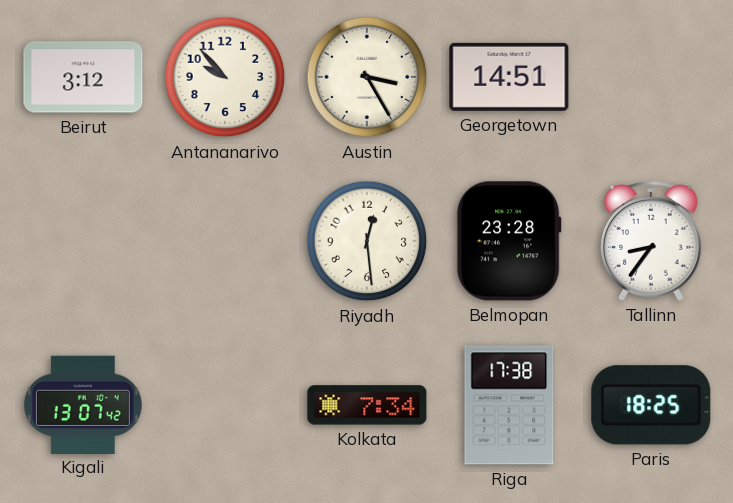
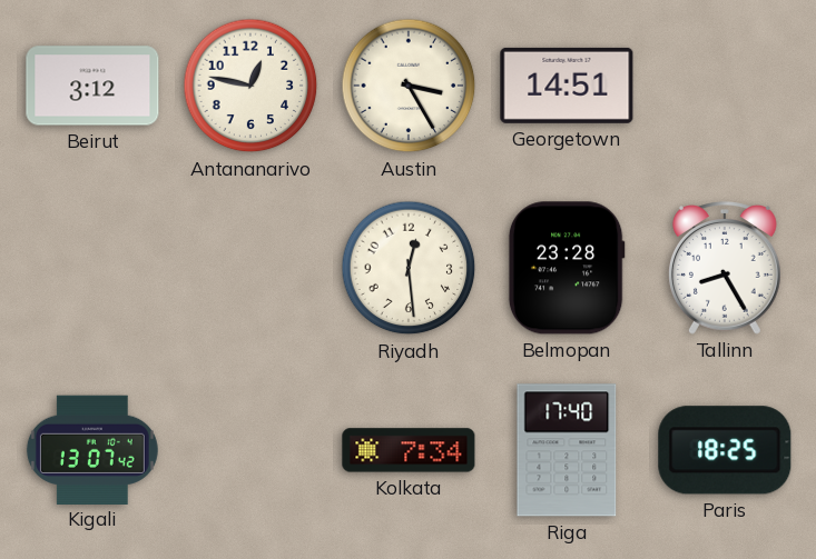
Antananarivo: 9:53 -> 12:47
Tallinn: 8:36 -> 8:25
Riga: 17:38 -> 17:40
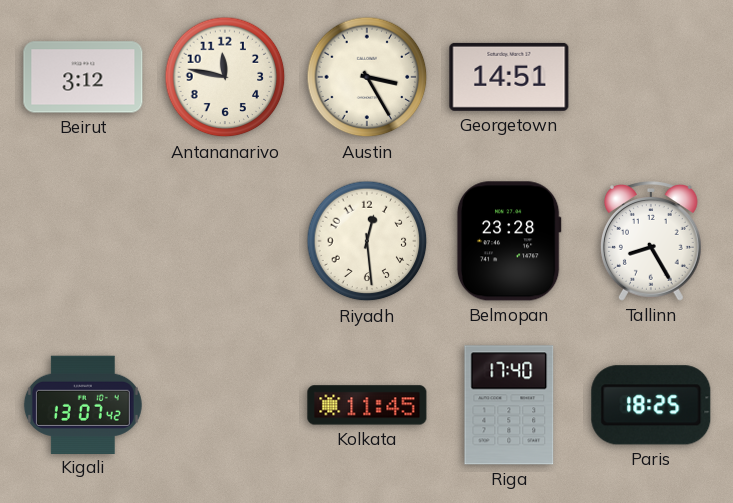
Antananarivo: 12:47 -> 11:47
Kolkata: 7:34 -> 11:45
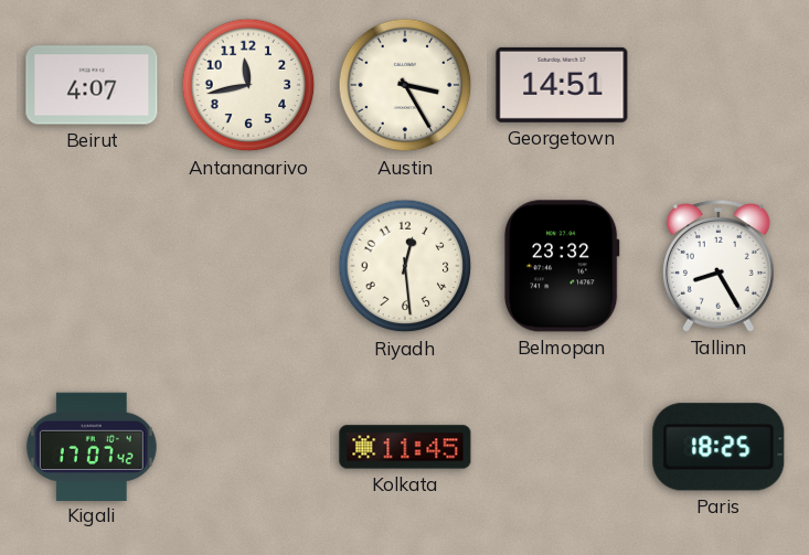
Beirut: 3:12 -> 4:07
Antananarivo: 11:47 -> 11:43
Belmopan: 23:28 -> 23:32
Kigali: 13:07 -> 17:07
Riga: 17:40 -> none
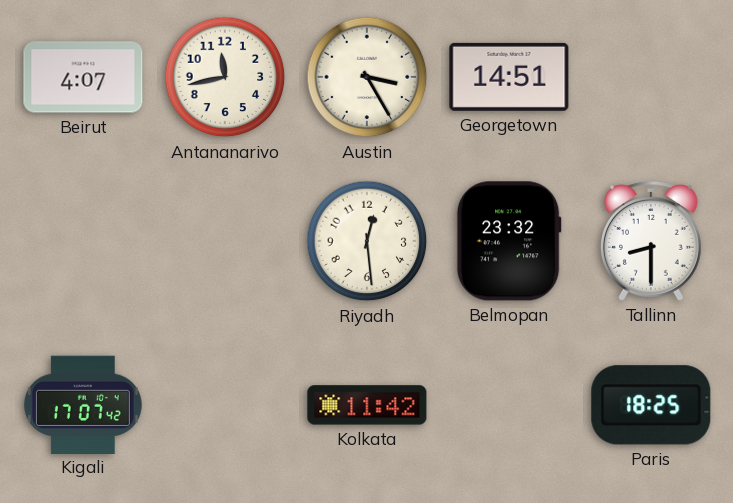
Tallinn: 8:25 -> 8:30
Kolkata: 11:45 -> 11:42
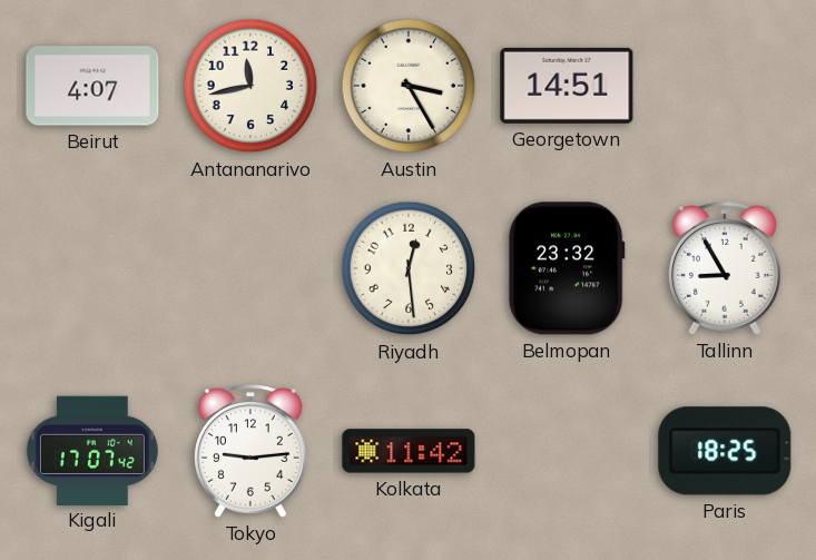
Tallinn: 8:30 -> 8:55
Tokyo: none -> 9:14
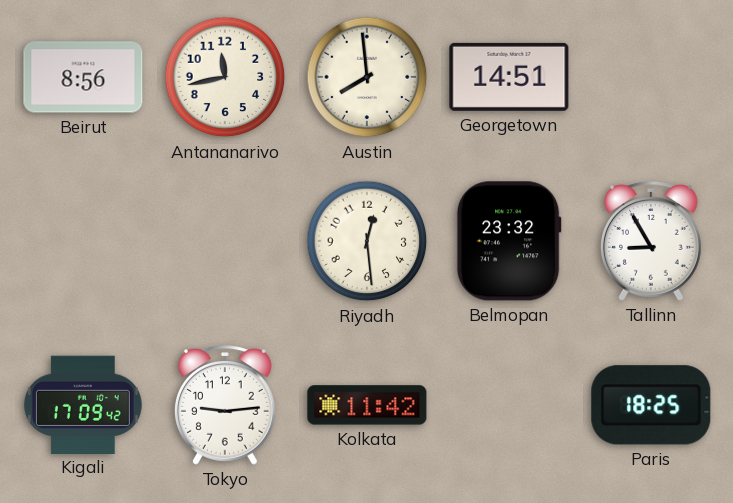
Beirut: 4:07 -> 8:56
Austin: 3:25 -> 7:59
Kigali: 17:07 -> 17:09
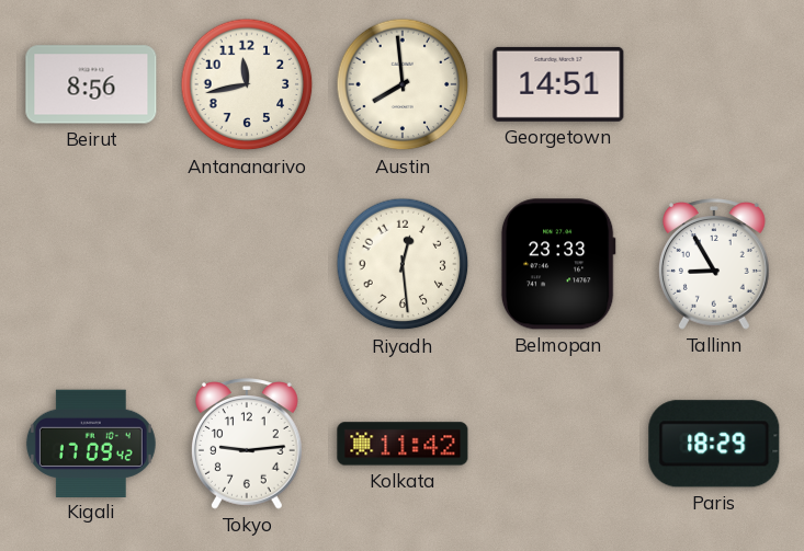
Belmopan: 23:32 -> 23:33
Paris: 18:25 -> 18:29
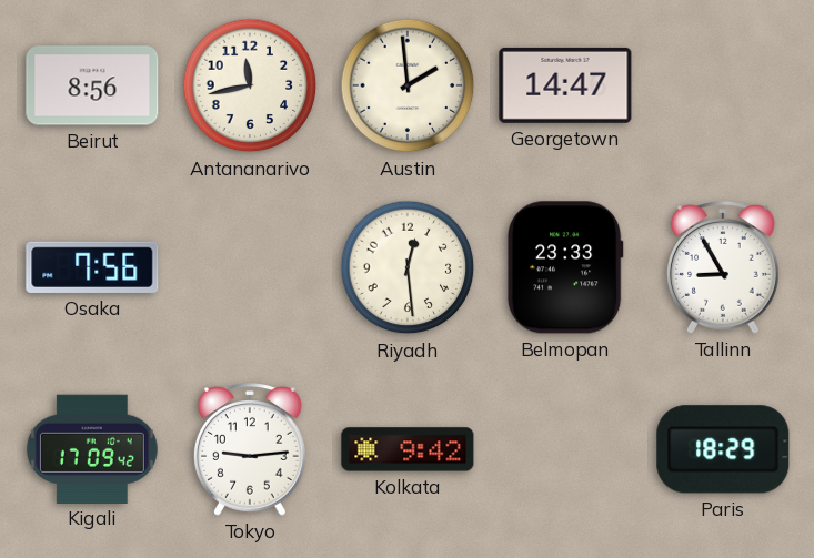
Austin: 7:59 -> 1:59
Georgetown: 14:51 -> 14:47
Osaka: none -> 7:56
Kolkata: 11:42 -> 9:42
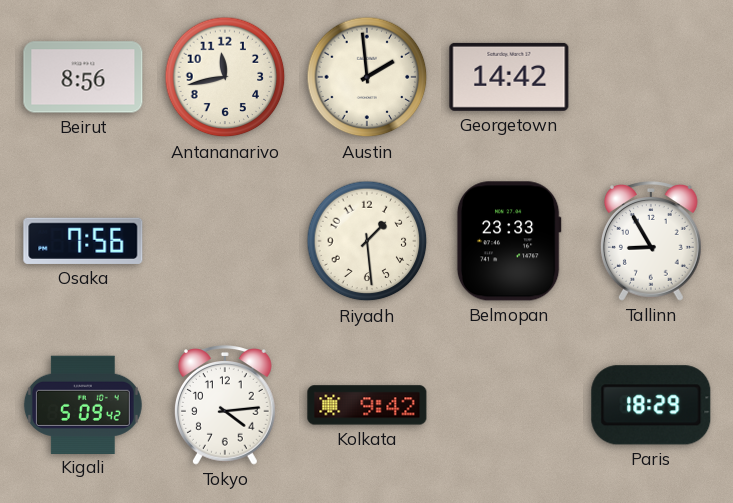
Georgetown: 14:47 -> 14:42
Riyadh: 12:29 -> 1:29
Kigali: 17:09 -> 5:09
Tokyo: 9:14 -> 4:14
